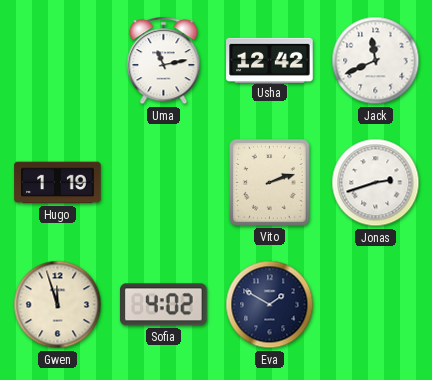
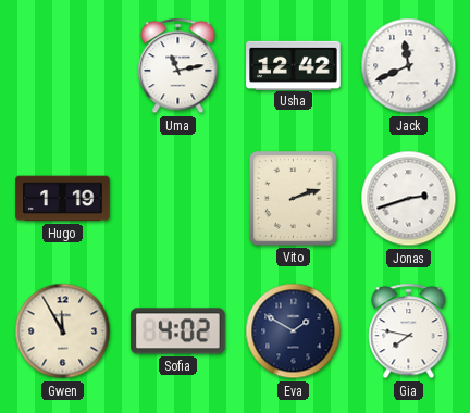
Gwen: 11:57 -> 11:55
Gia: none -> 7:47
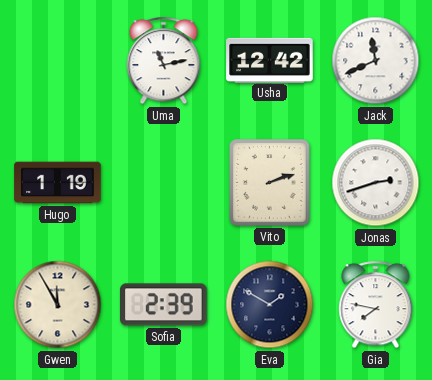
Sofia: 4:02 -> 2:39
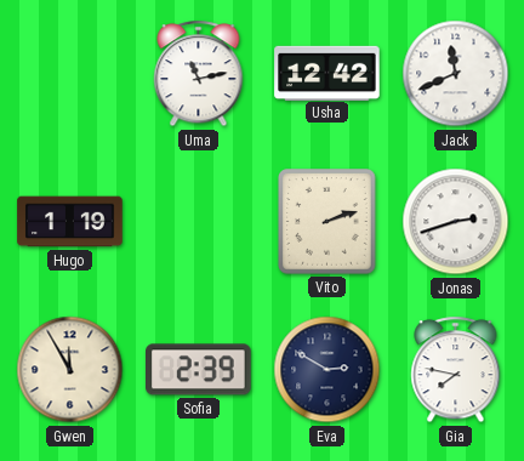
Eva: 1:50 -> 2:50
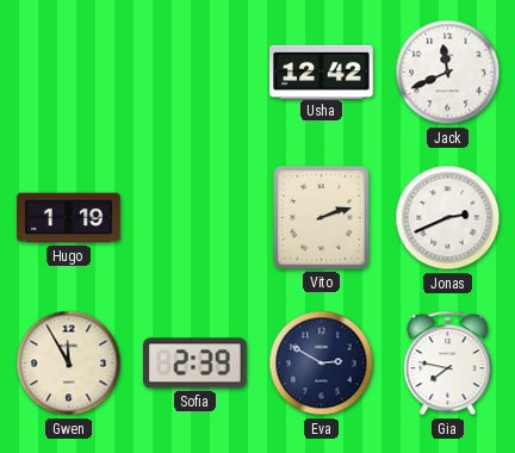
Uma: 11:13 -> none
Jonas: 2:42 -> 2:41
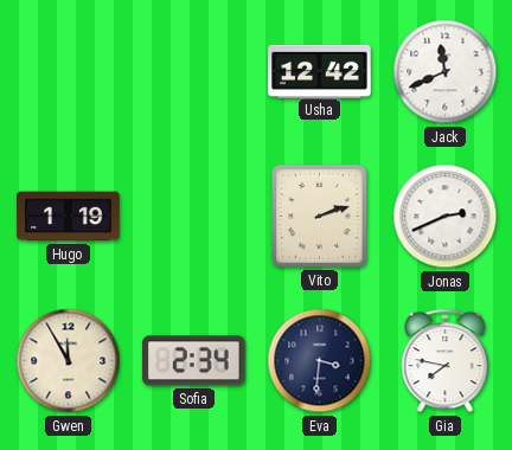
Sofia: 2:39 -> 2:34
Eva: 2:50 -> 3:31
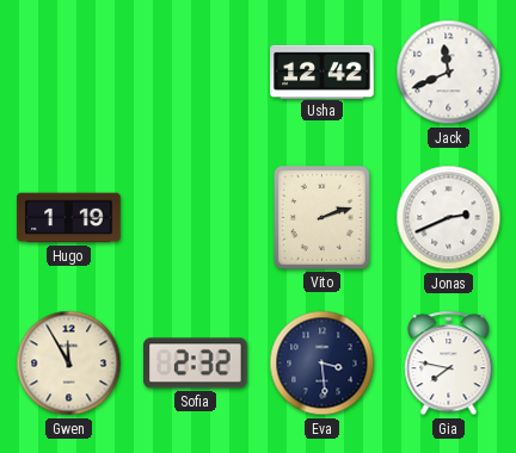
Sofia: 2:34 -> 2:32
Eva: 3:31 -> 3:29
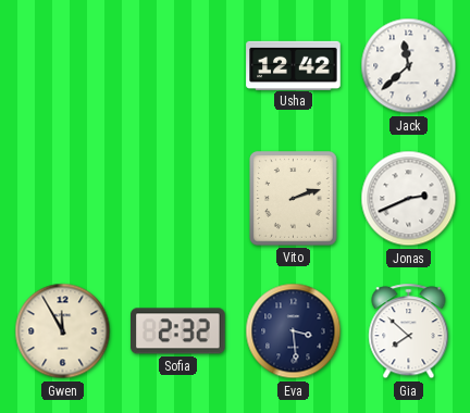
Jack: 11:41 -> 11:38
Hugo: 1:19 -> none
Gia: 7:47 -> 7:52
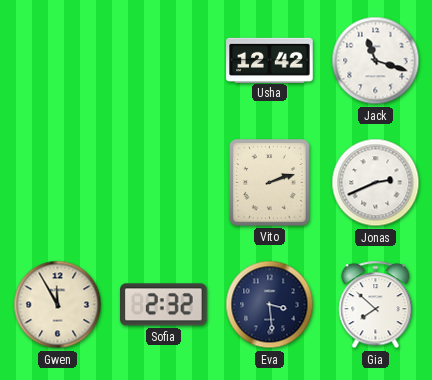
Jack: 11:38 -> 11:18
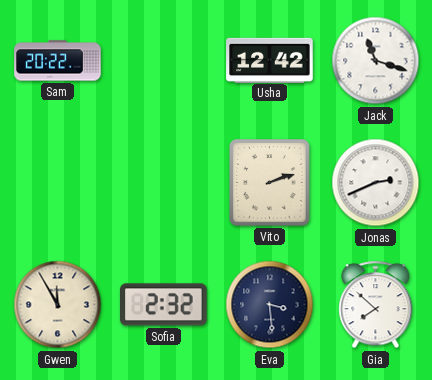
Sam: none -> 20:22
